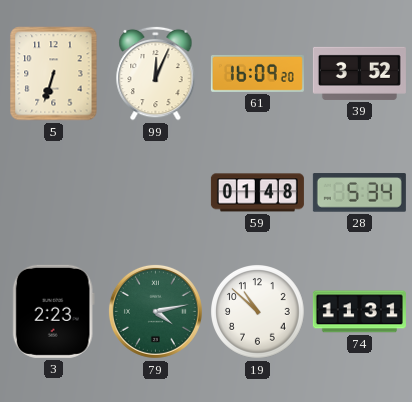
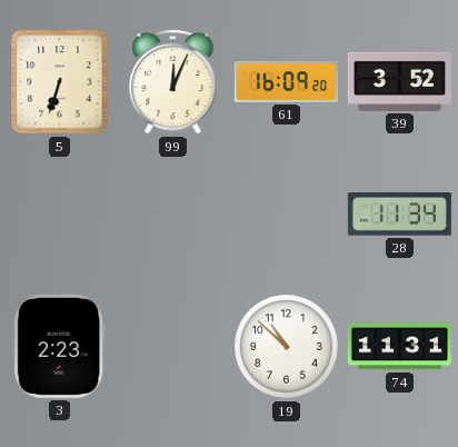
59: 01:48 -> none
28: 5:34 -> 11:34
79: 4:13 -> none
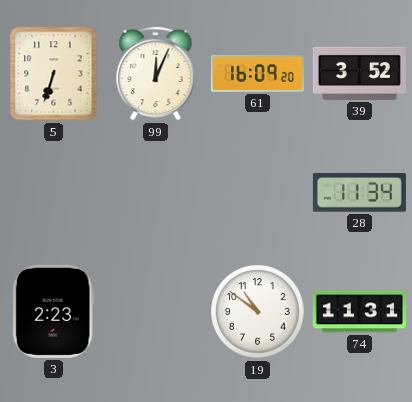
19: 10:52 -> 10:51
